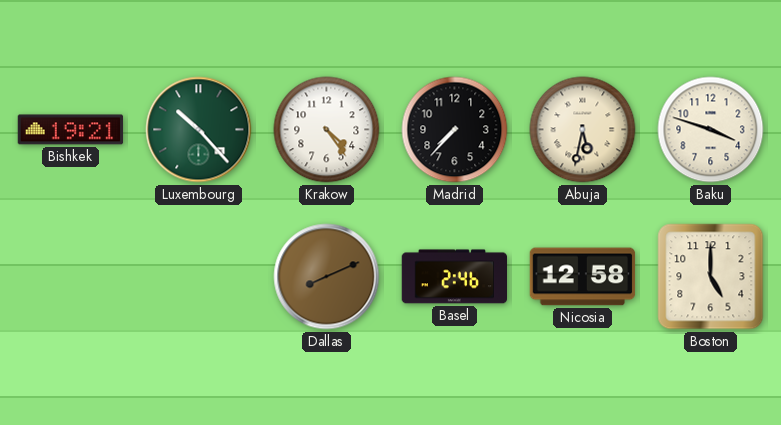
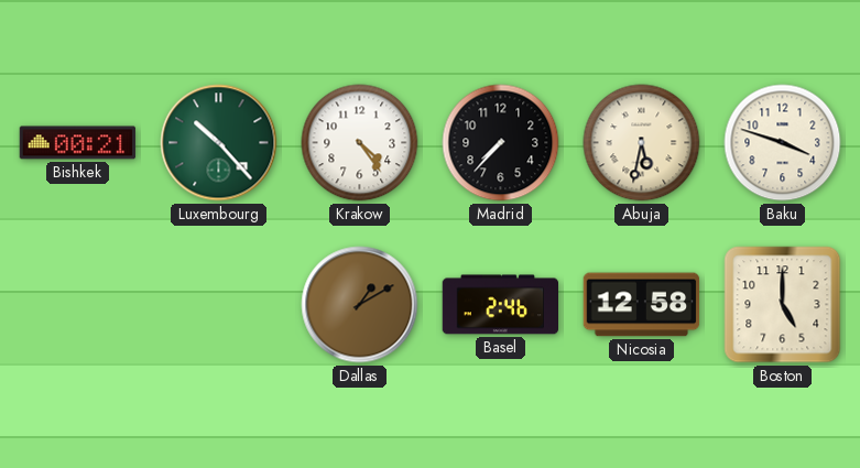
Bishkek: 19:21 -> 00:21
Dallas: 8:11 -> 1:10
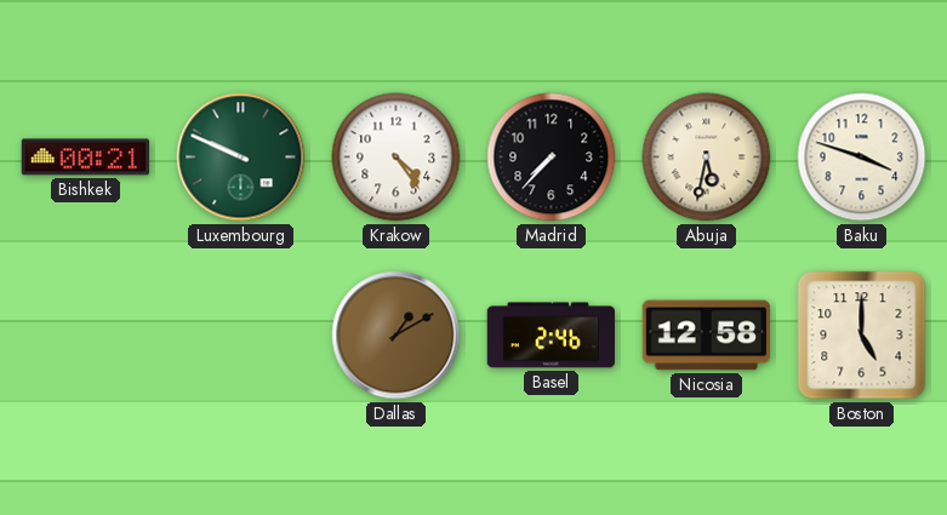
Luxembourg: 10:23 -> 9:49
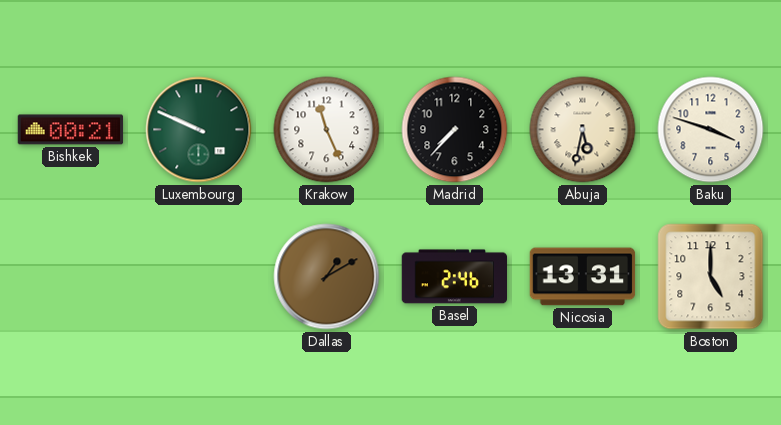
Krakow: 4:24 -> 11:26
Nicosia: 12:58 -> 13:31
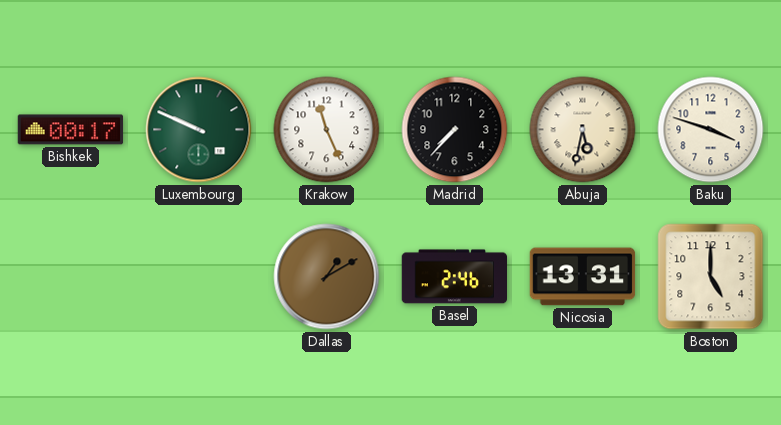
Bishkek: 00:21 -> 00:17
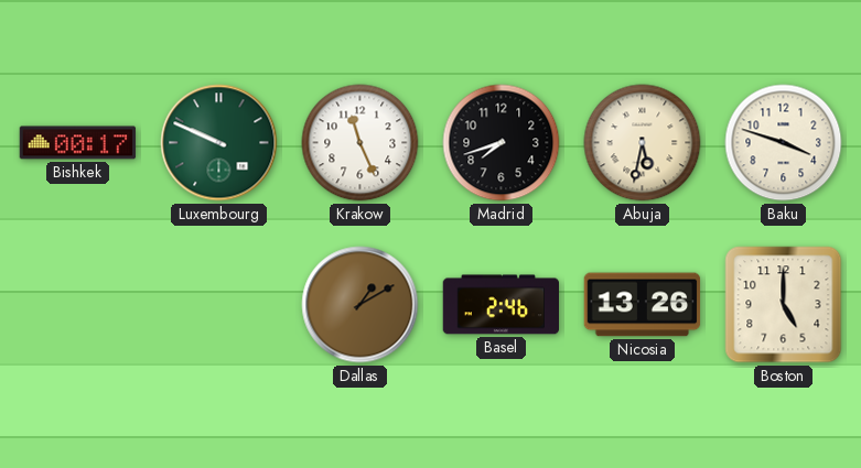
Madrid: 7:37 -> 7:42
Nicosia: 13:31 -> 13:26
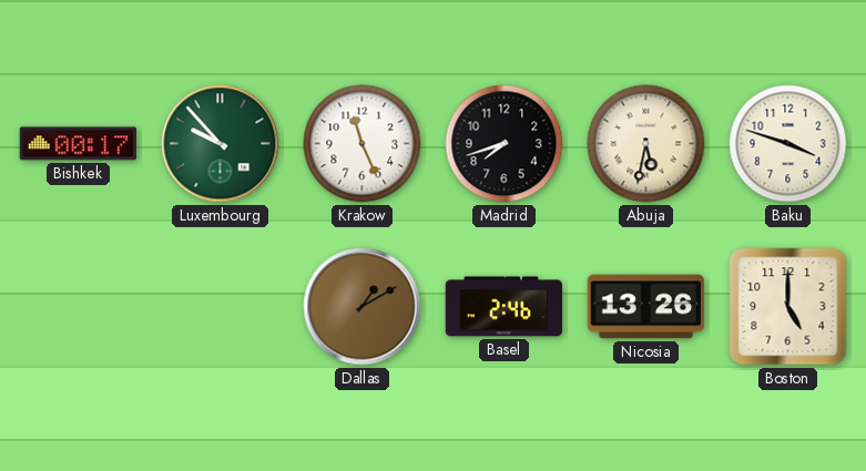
Luxembourg: 9:49 -> 9:53
